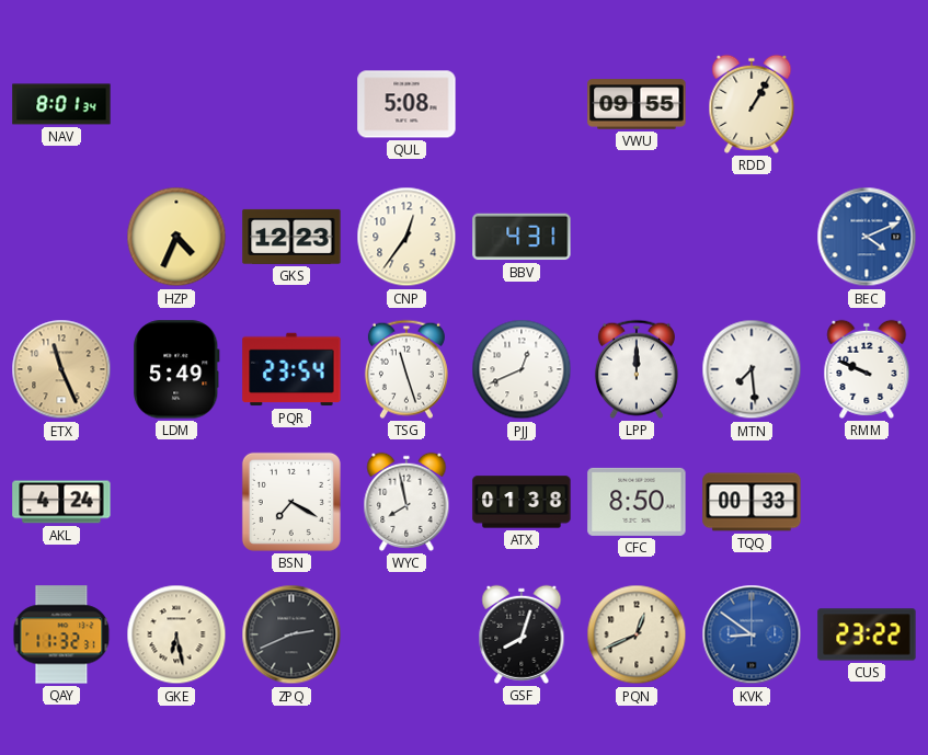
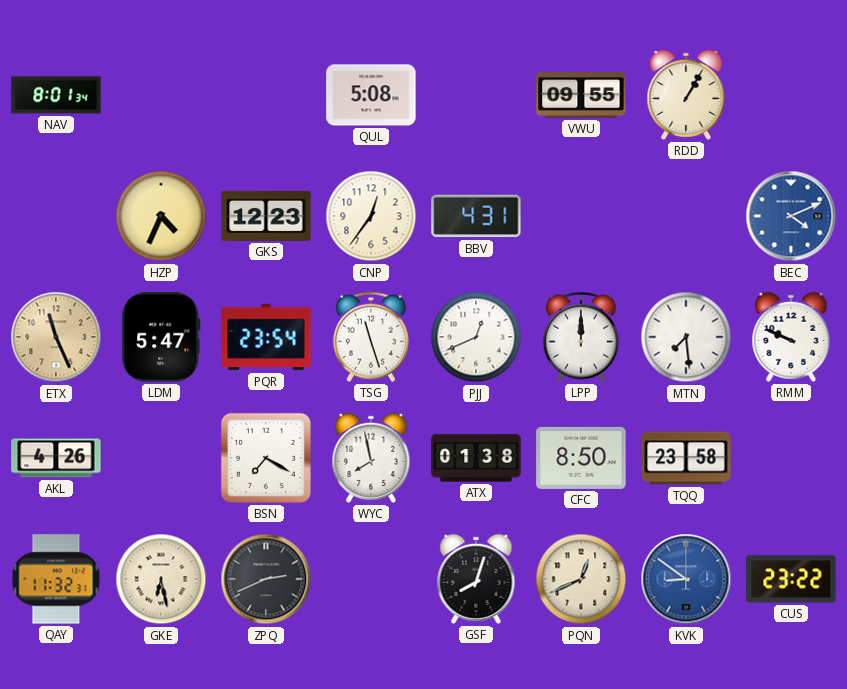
LDM: 5:49 -> 5:47
AKL: 4:24 -> 4:26
TQQ: 00:33 -> 23:58
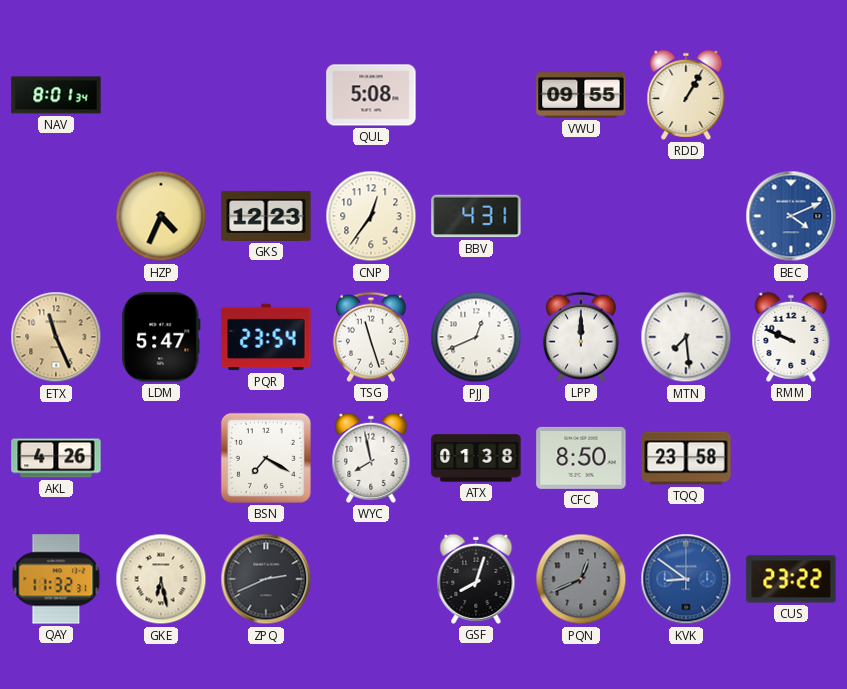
PQN dial: cream -> grey
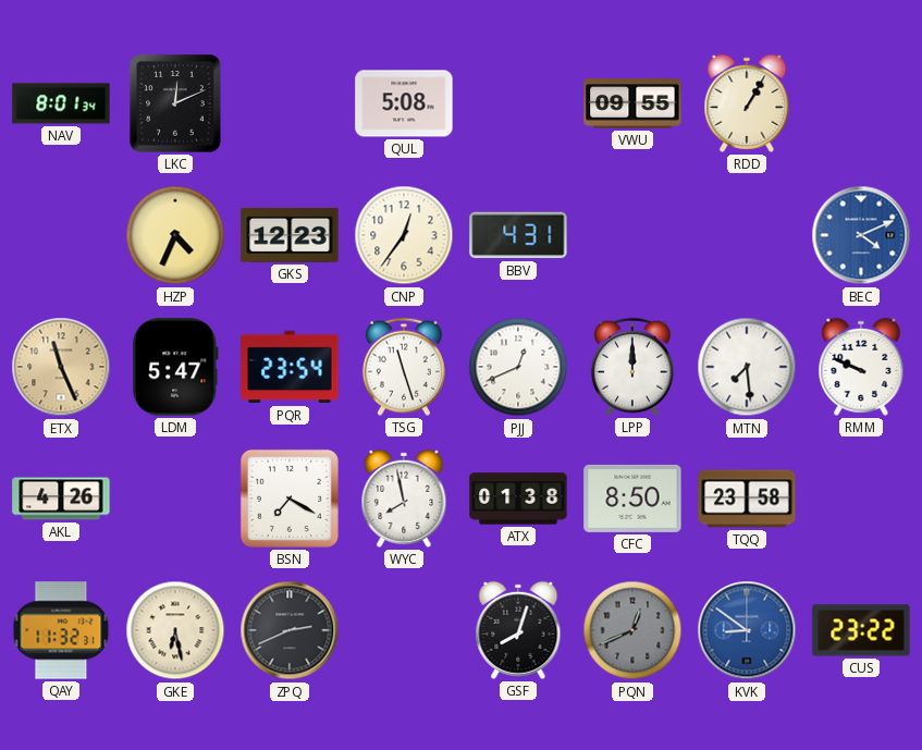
LKC: none -> 12:11
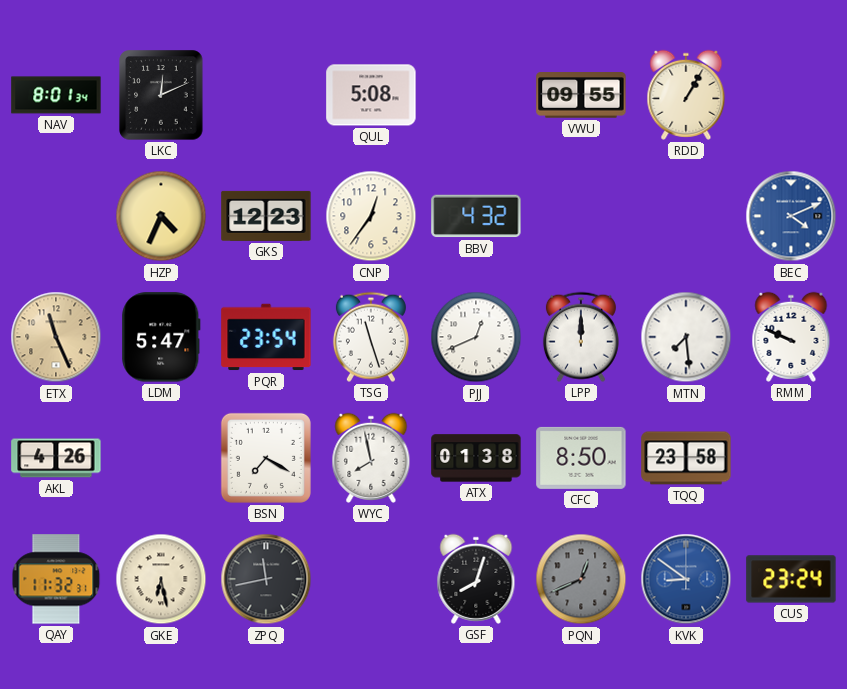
BBV: 4:31 -> 4:32
ZPQ: 2:41 -> 11:43
CUS: 23:22 -> 23:24
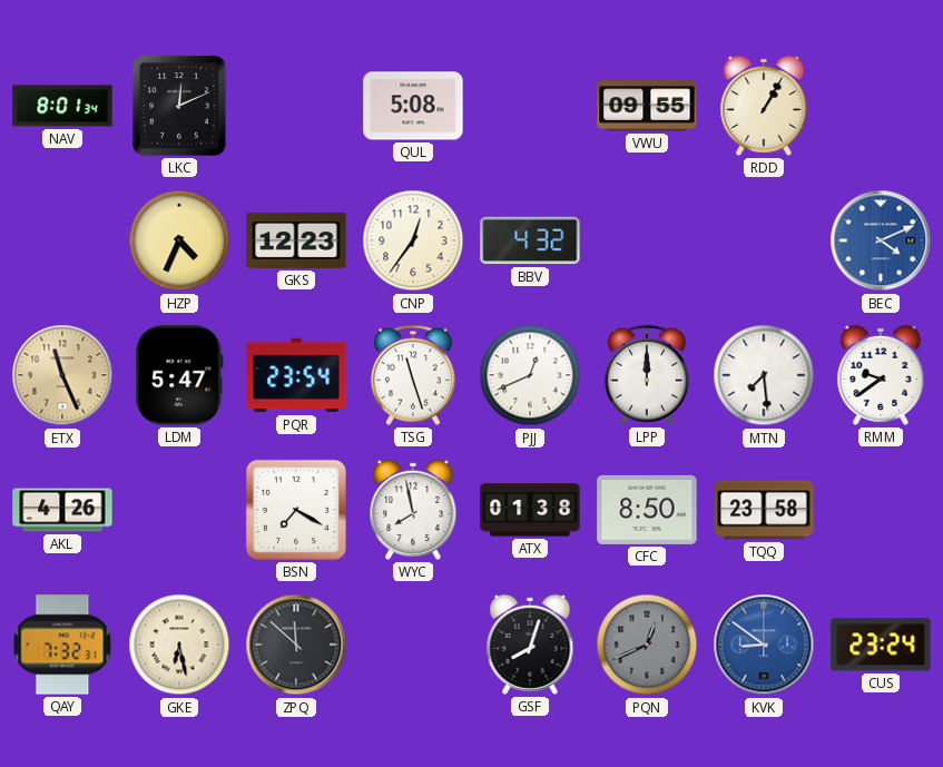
RMM: 9:49 -> 9:39
QAY: 11:32 -> 7:32
ZPQ: 11:43 -> 11:52
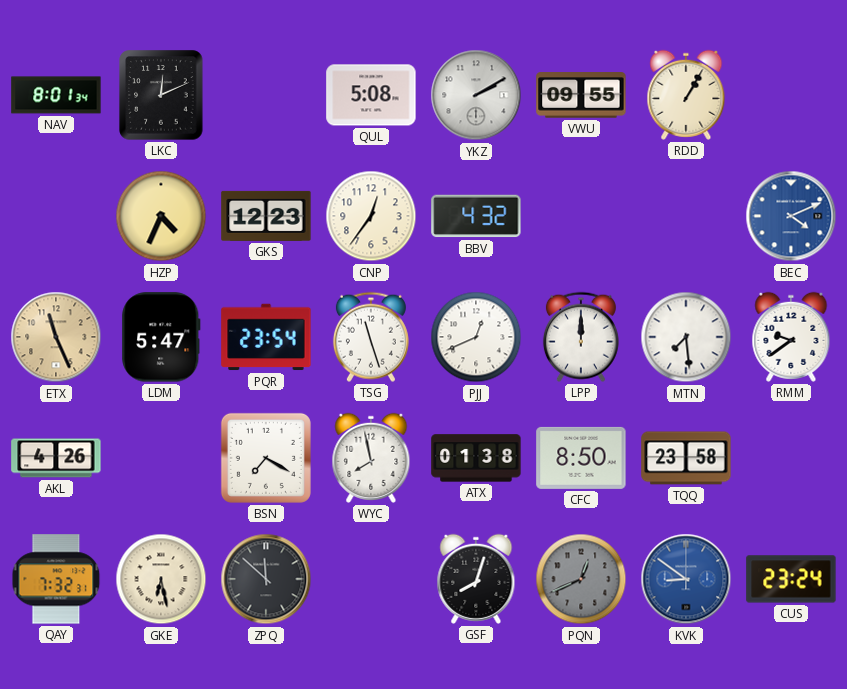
YKZ: none -> 2:10
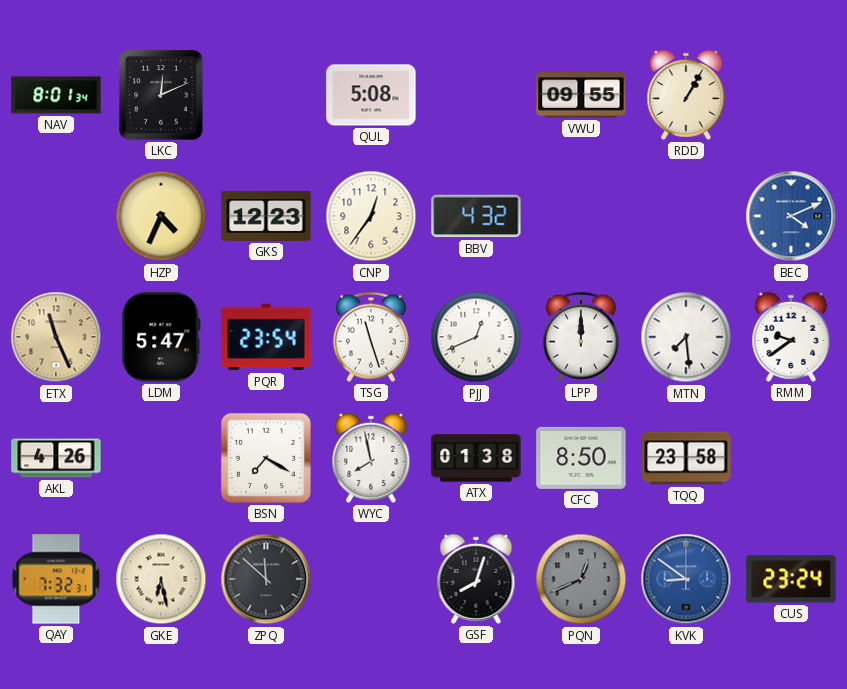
YKZ: 2:10 -> none
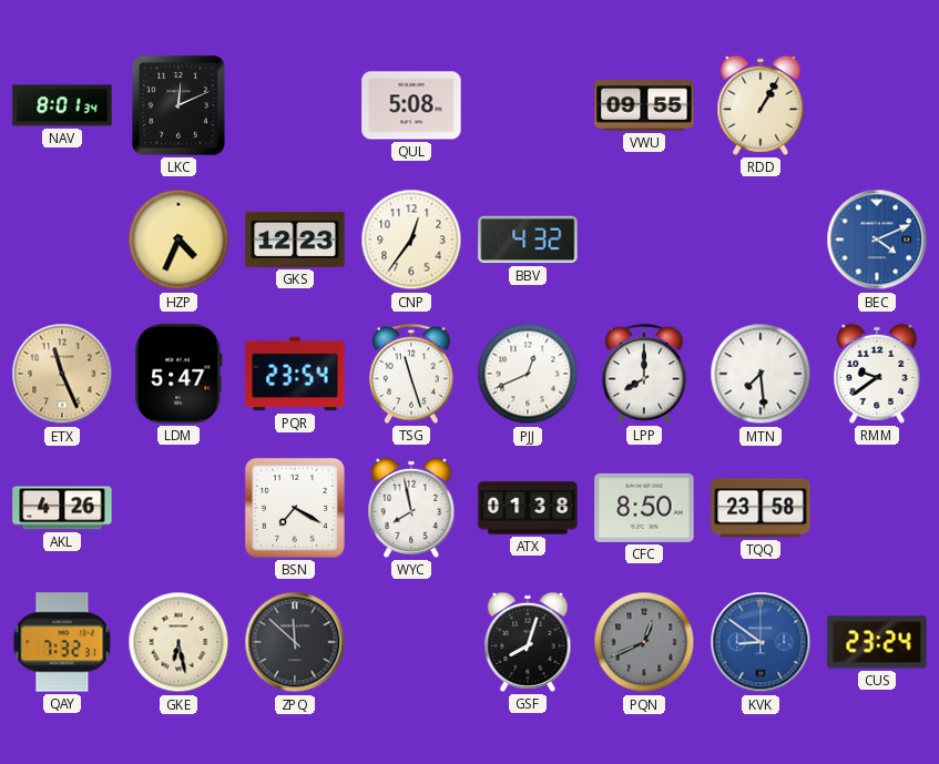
LPP: 12:00 -> 8:00
